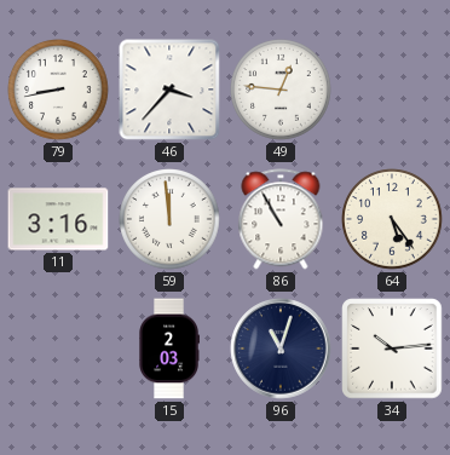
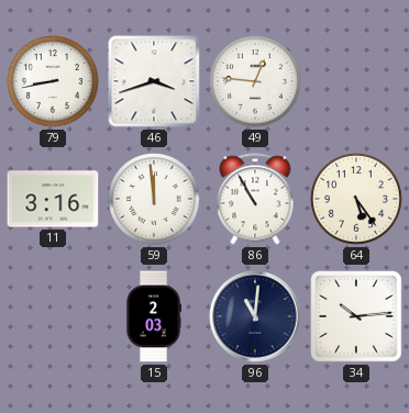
46: 3:37 -> 3:42
96: 11:03 -> 11:01
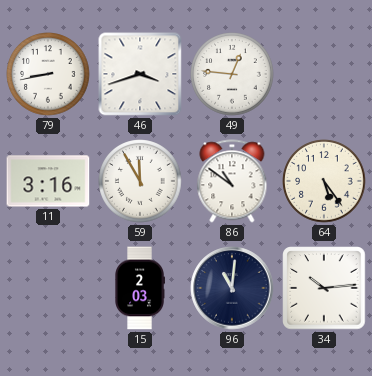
59: 11:59 -> 11:55
86: 10:55 -> 10:51
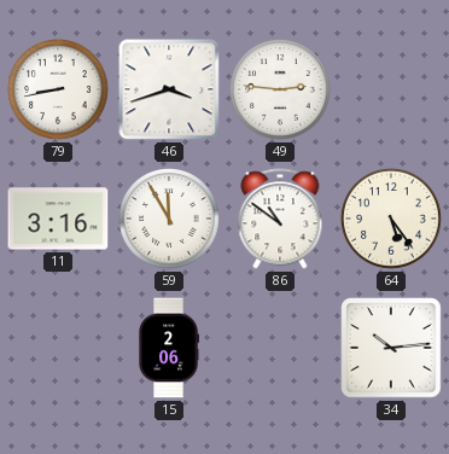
49: 12:46 -> 2:46
15: 2:03 -> 2:06
96: 11:01 -> none
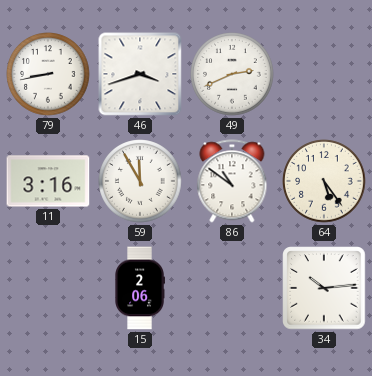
49: 2:46 -> 2:41
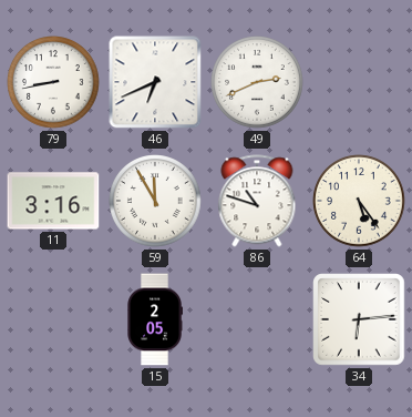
46: 3:42 -> 6:41
86: 10:51 -> 10:48
15: 2:06 -> 2:05
34: 10:14 -> 6:14
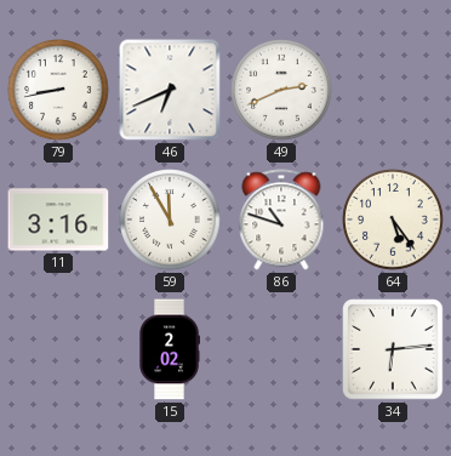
15: 2:05 -> 2:02
